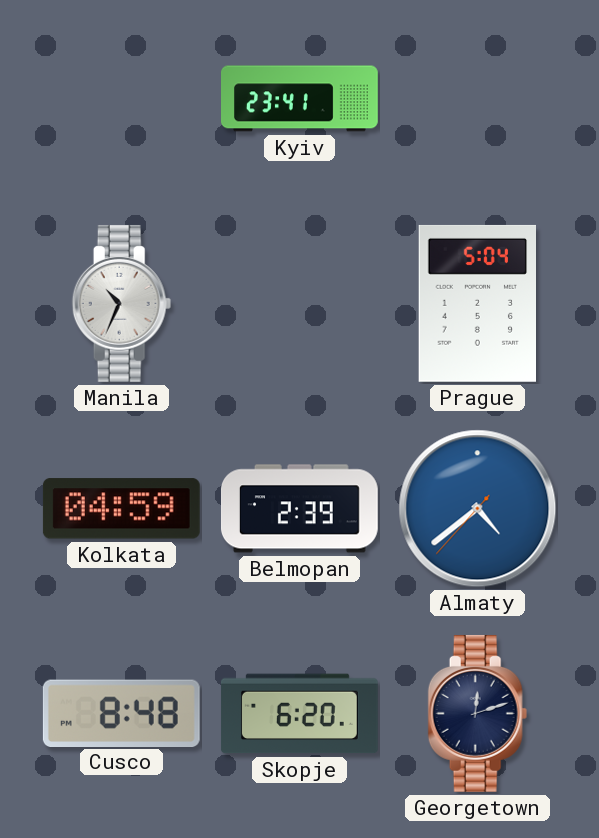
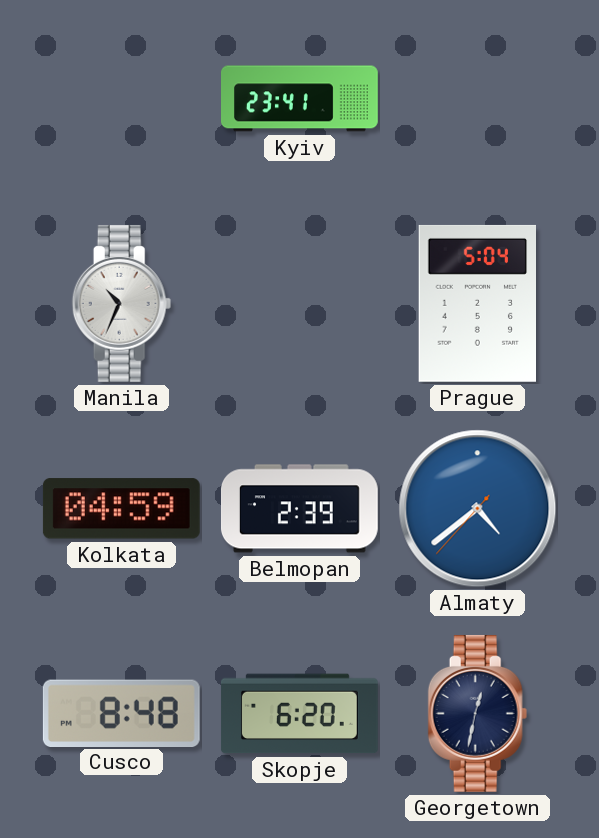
Georgetown: 12:12 -> 12:32
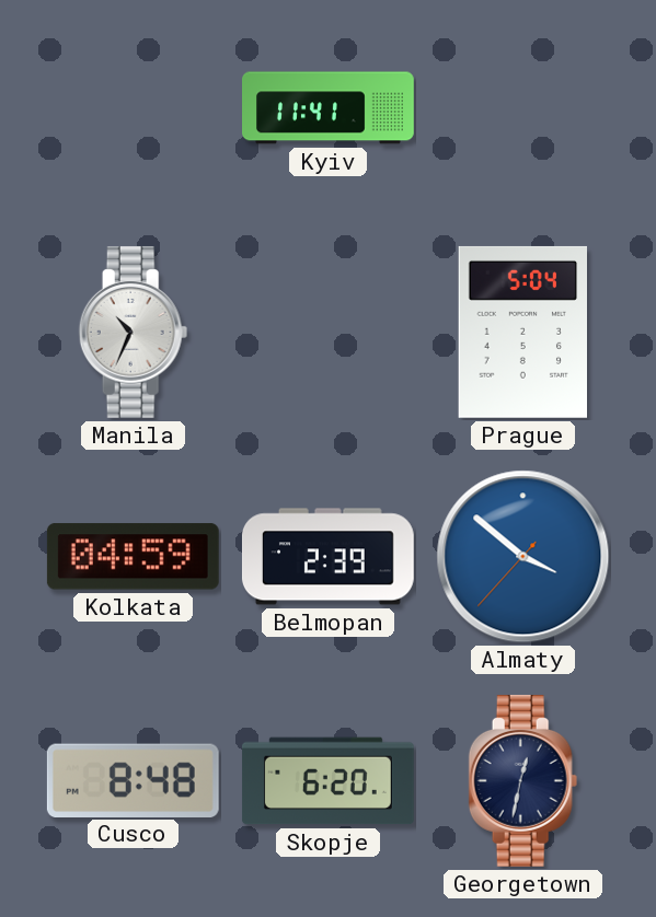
Kyiv: 23:41 -> 11:41
Almaty: 4:38 -> 3:51
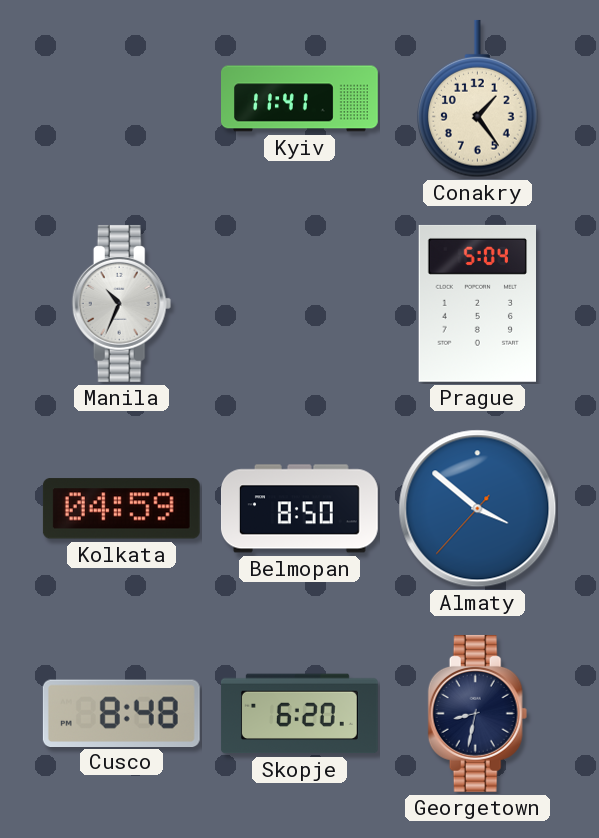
Conakry: none -> 1:24
Belmopan: 2:39 -> 8:50
Georgetown: 12:32 -> 8:32
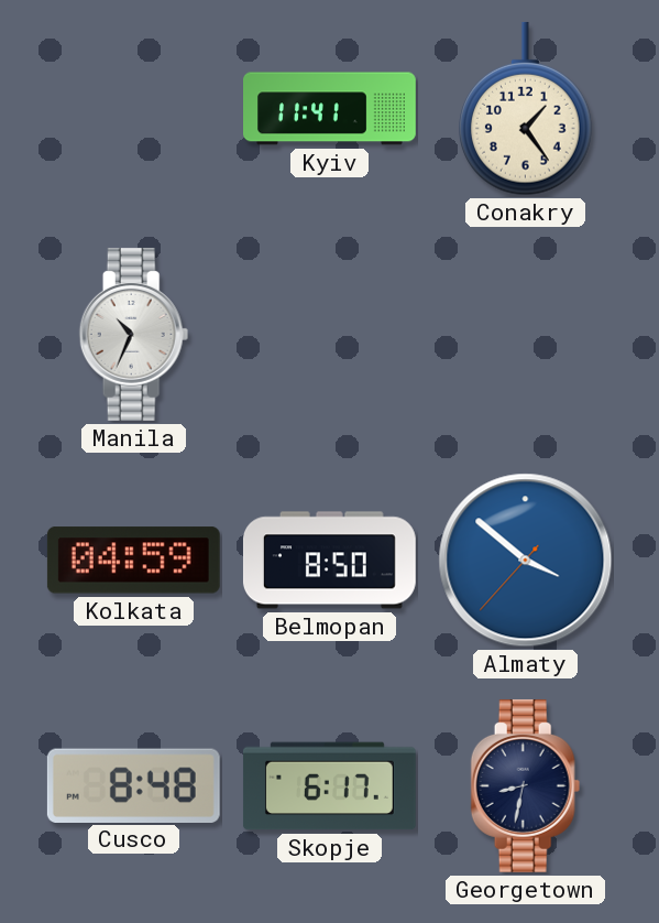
Prague: 5:04 -> none
Skopje: 6:20 -> 6:17
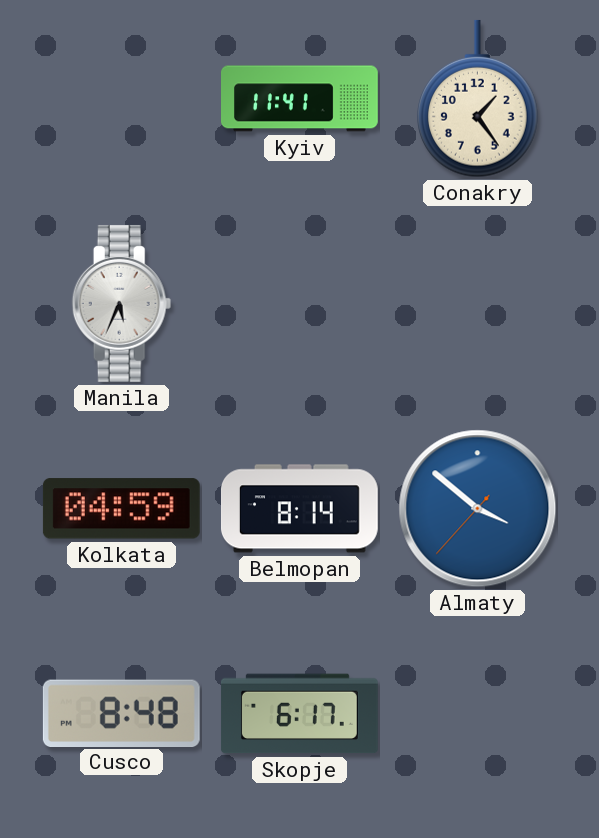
Manila: 10:34 -> 5:34
Belmopan: 8:50 -> 8:14
Georgetown: 8:32 -> none
